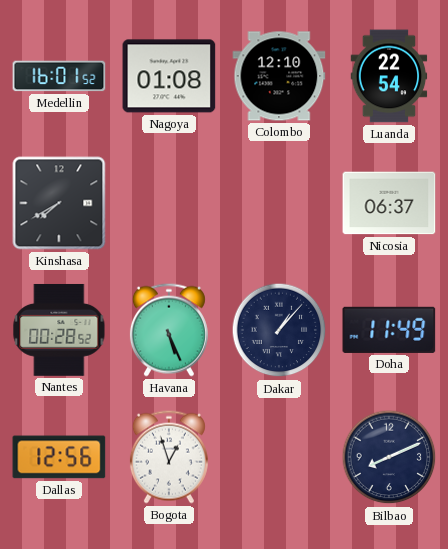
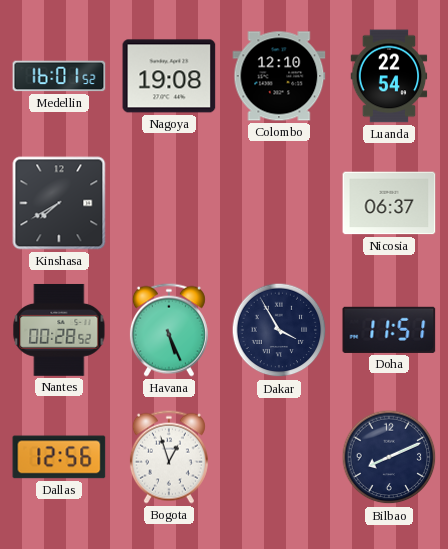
Nagoya: 01:08 -> 19:08
Dakar: 1:07 -> 3:55
Doha: 11:49 -> 11:51
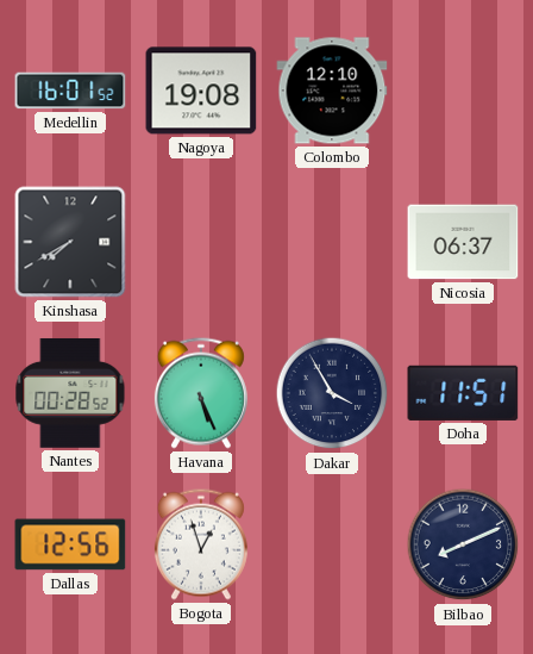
Luanda: 22:54 -> none
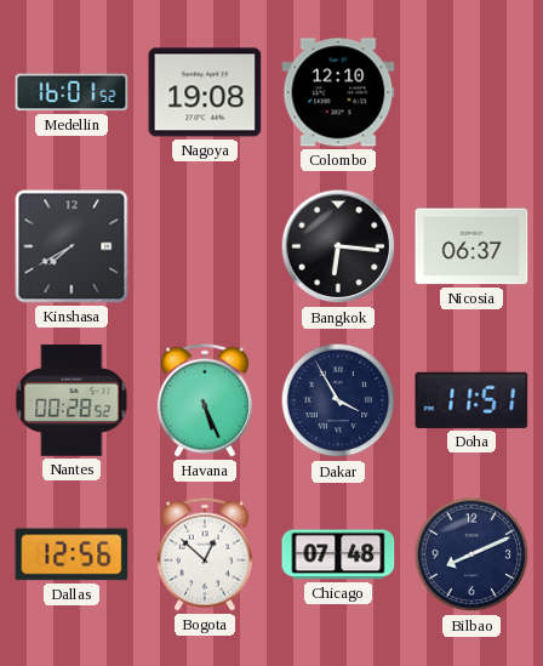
Bangkok: none -> 6:16
Bogota: 12:57 -> 12:52
Chicago: none -> 07:48
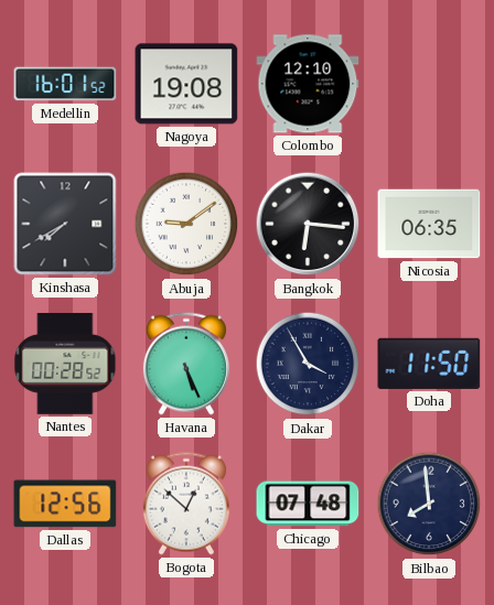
Abuja: none -> 9:09
Nicosia: 06:37 -> 06:35
Doha: 11:51 -> 11:50
Bilbao: 8:11 -> 7:59
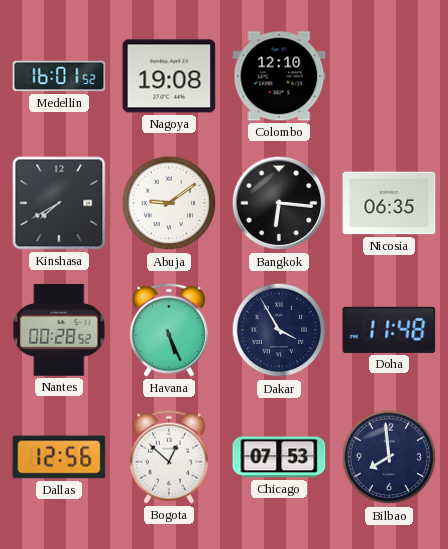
Doha: 11:50 -> 11:48
Chicago: 07:48 -> 07:53
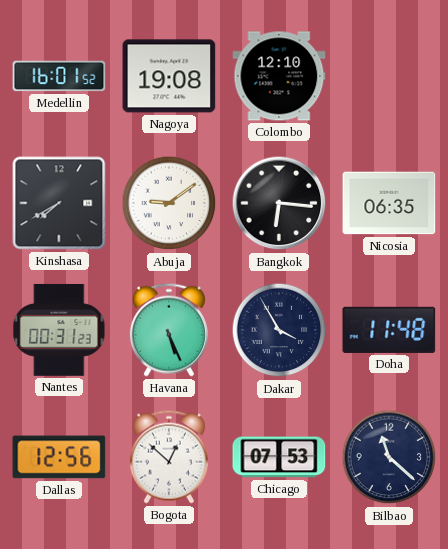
Nantes: 00:28 -> 00:31
Bilbao: 7:59 -> 11:22
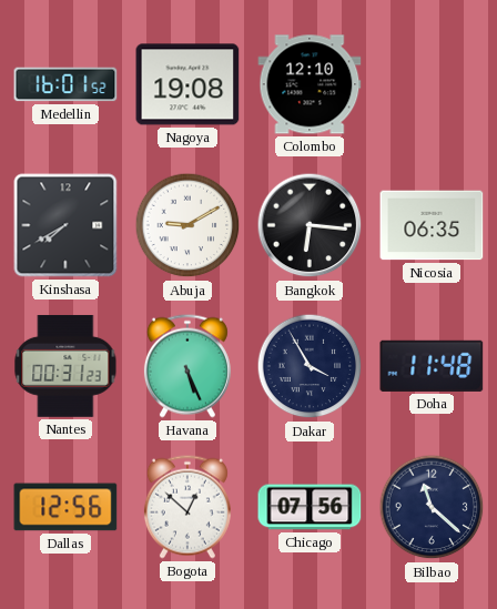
Abuja: 9:09 -> 9:10
Chicago: 07:53 -> 07:56
